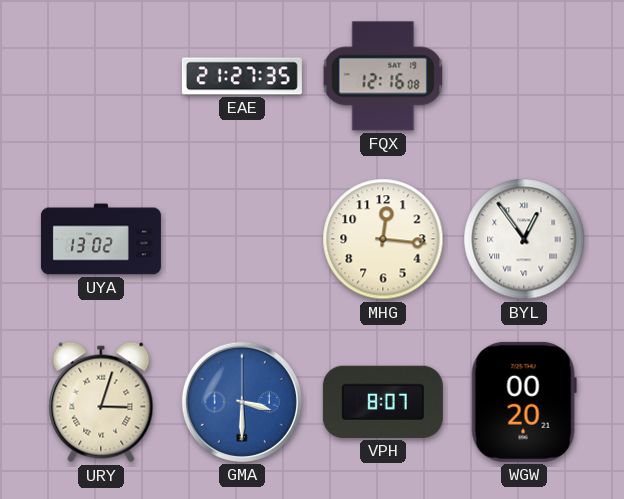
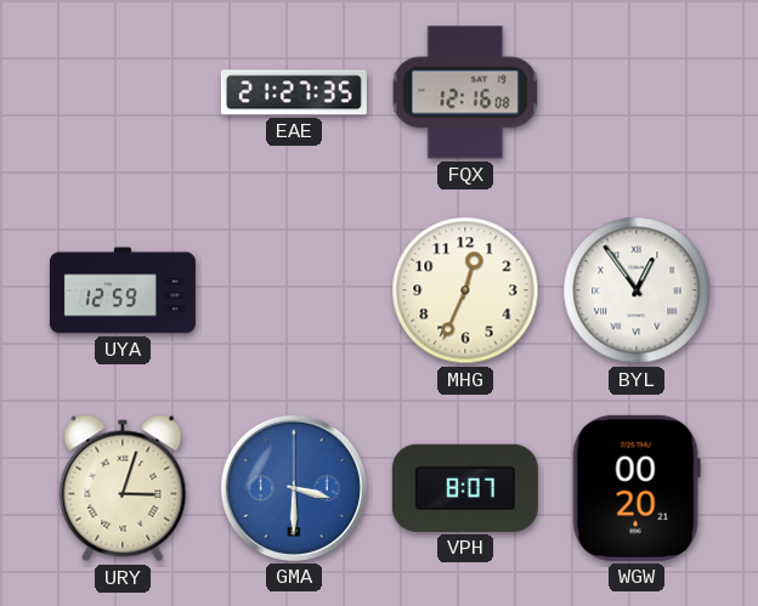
UYA: 13:02 -> 12:59
MHG: 12:16 -> 12:34
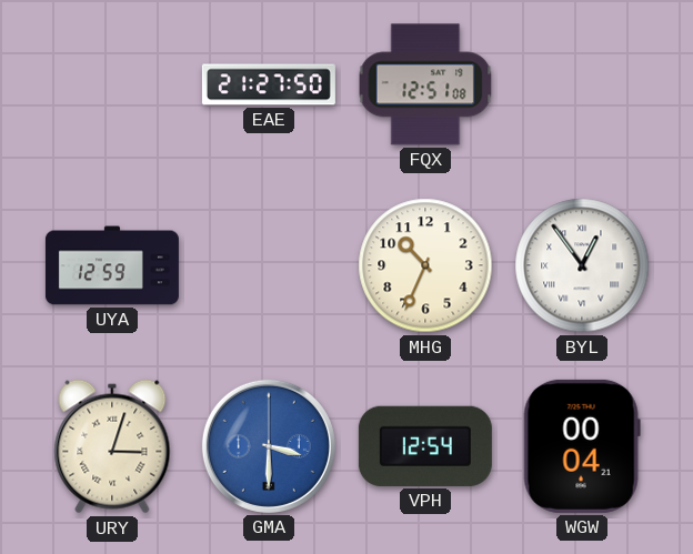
EAE: 21:27:35 -> 21:27:50
FQX: 12:16 -> 12:51
MHG: 12:34 -> 10:34
VPH: 8:07 -> 12:54
WGW: 00:20 -> 00:04
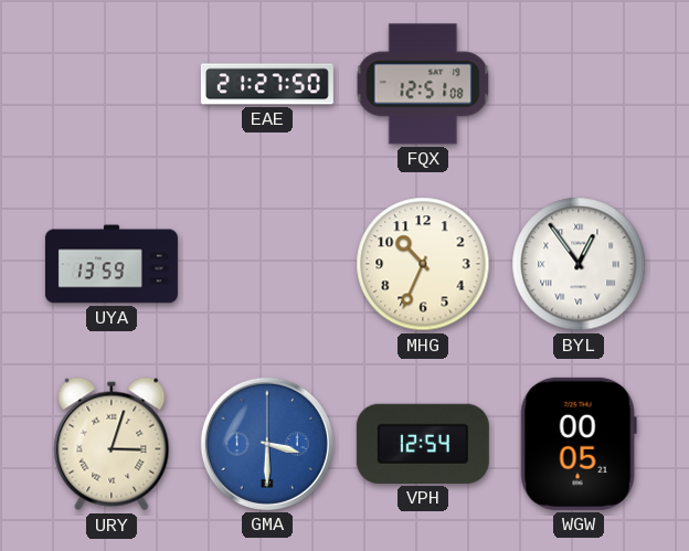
UYA: 12:59 -> 13:59
WGW: 00:04 -> 00:05
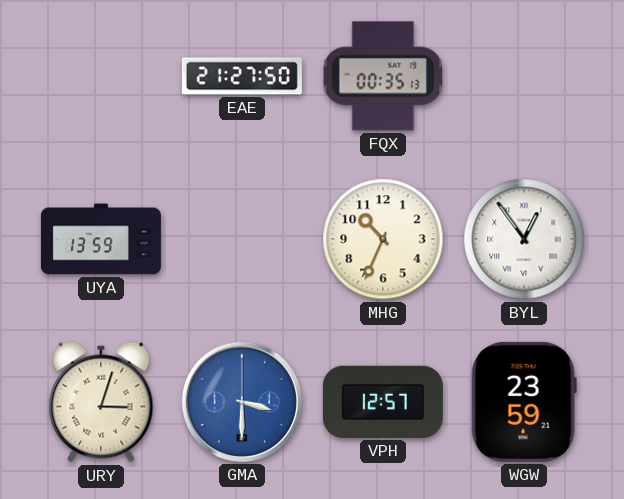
FQX: 12:51 -> 00:35
VPH: 12:54 -> 12:57
WGW: 00:05 -> 23:59
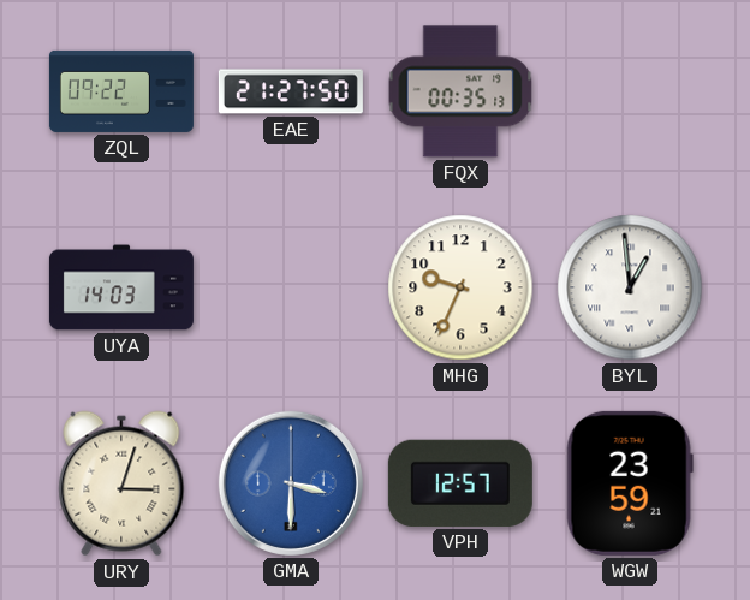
ZQL: none -> 09:22
UYA: 13:59 -> 14:03
MHG: 10:34 -> 9:34
BYL: 12:54 -> 12:59
